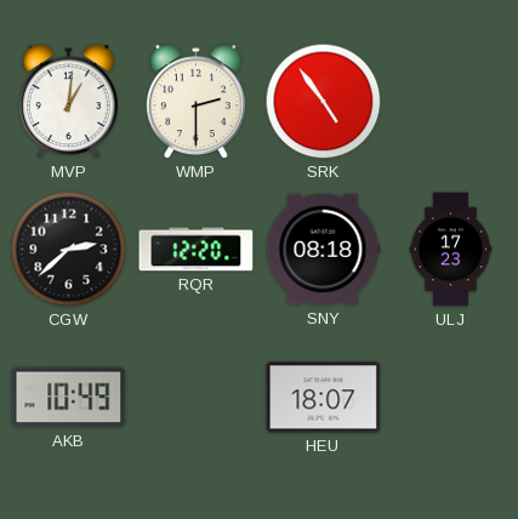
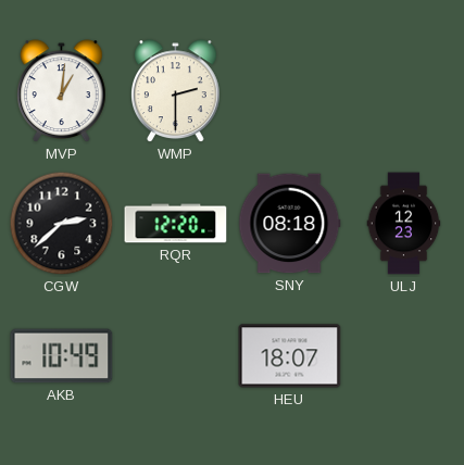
SRK: 4:54 -> none
ULJ: 17:23 -> 12:23
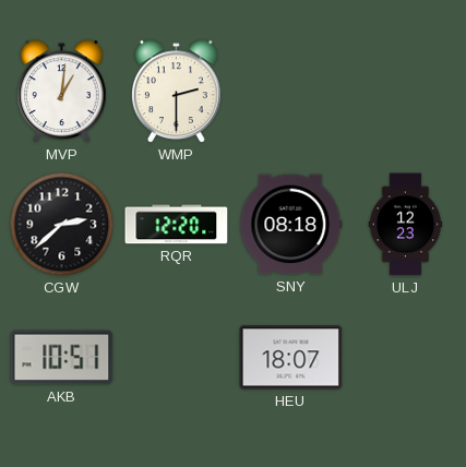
AKB: 10:49 -> 10:51
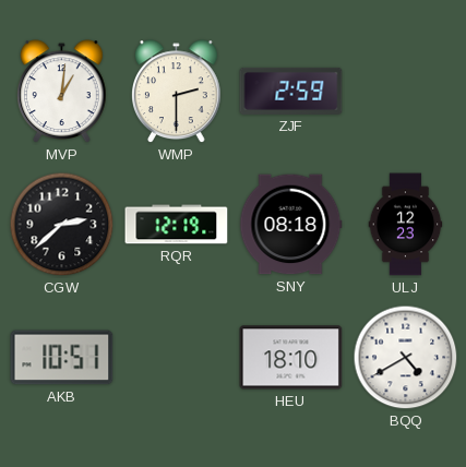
ZJF: none -> 2:59
RQR: 12:20 -> 12:19
HEU: 18:07 -> 18:10
BQQ: none -> 4:40
